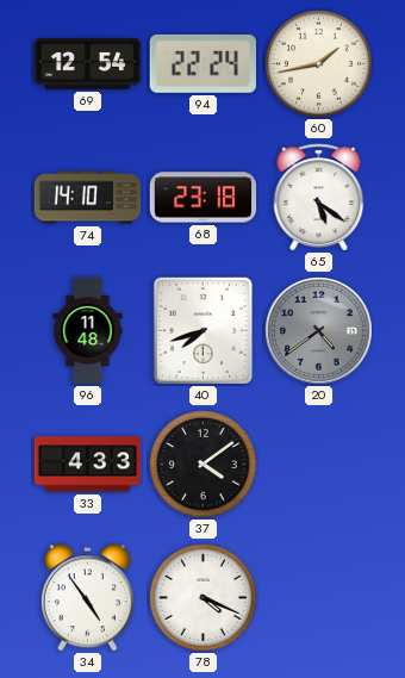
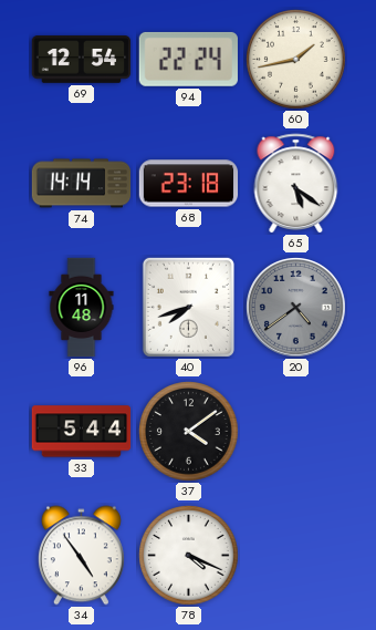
74: 14:10 -> 14:14
33: 4:33 -> 5:44
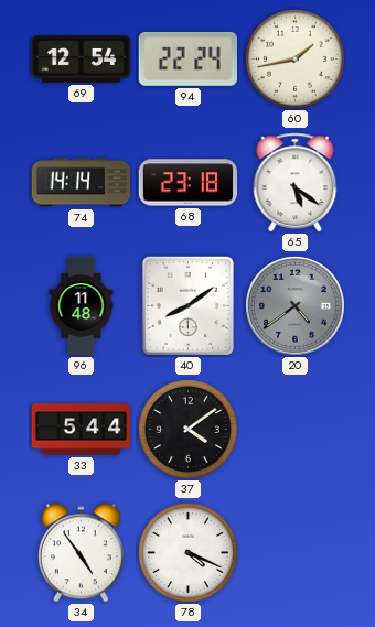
40: 7:42 -> 8:09
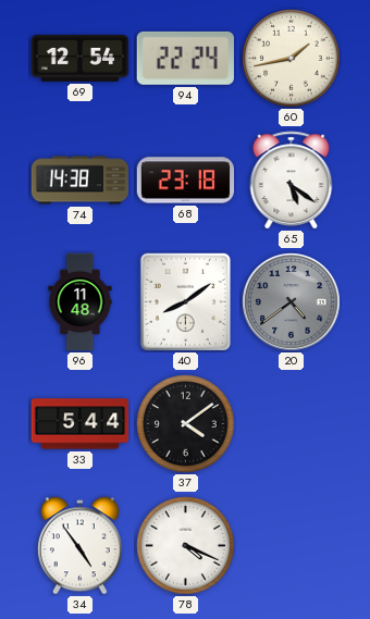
74: 14:14 -> 14:38
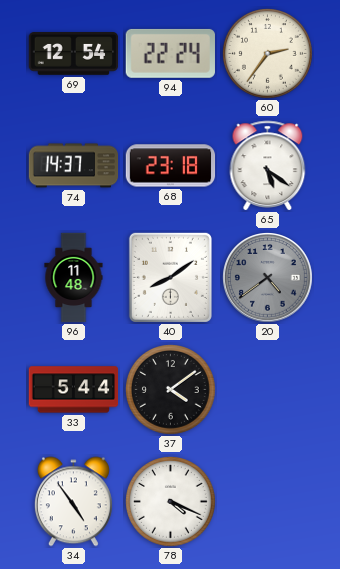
60: 1:43 -> 2:36
74: 14:38 -> 14:37
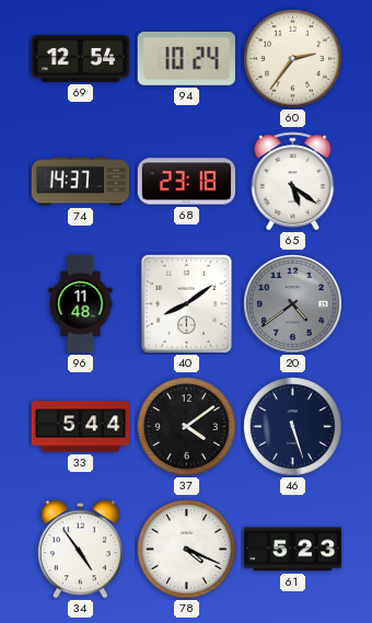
94: 22:24 -> 10:24
46: none -> 5:27
61: none -> 5:23
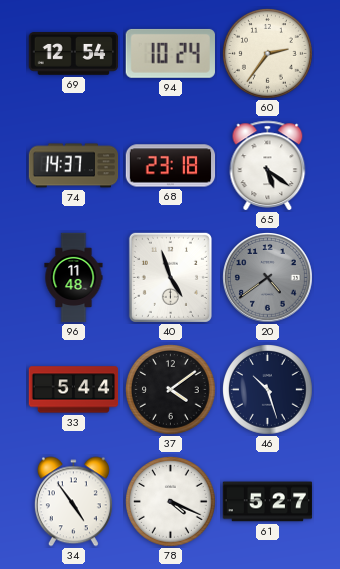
40: 8:09 -> 4:57
46: 5:27 -> 10:27
61: 5:23 -> 5:27
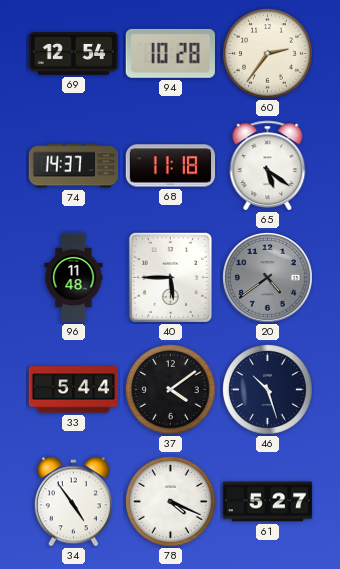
94: 10:24 -> 10:28
68: 23:18 -> 11:18
40: 4:57 -> 5:45
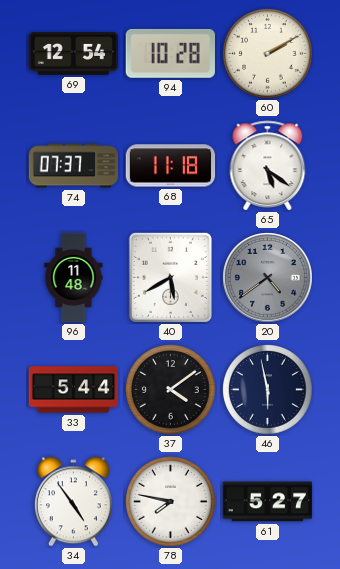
60: 2:36 -> 2:10
74: 14:37 -> 07:37
40: 5:45 -> 5:40
46: 10:27 -> 5:58
78: 4:19 -> 7:47
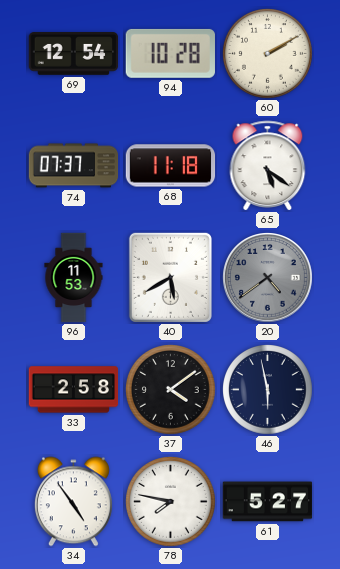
96: 11:48 -> 11:53
33: 5:44 -> 2:58
